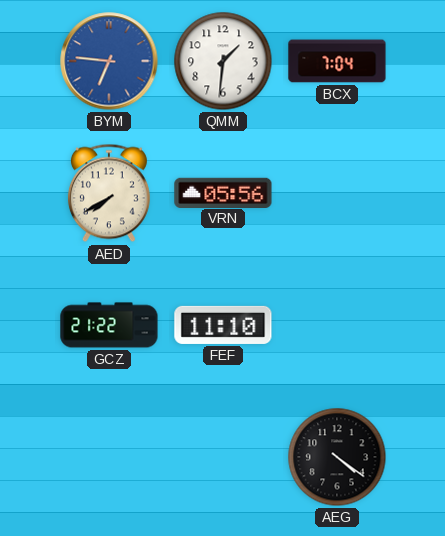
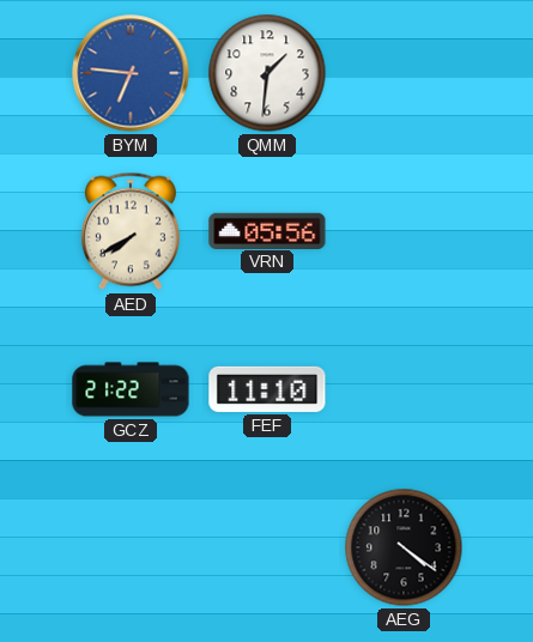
BCX: 7:04 -> none
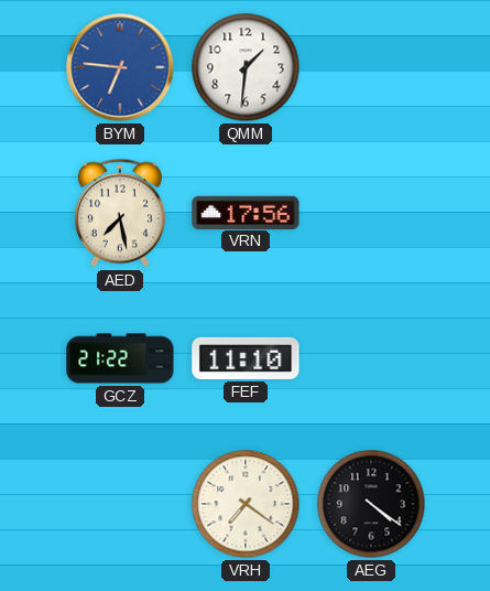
AED: 7:40 -> 7:28
VRN: 05:56 -> 17:56
VRH: none -> 7:21
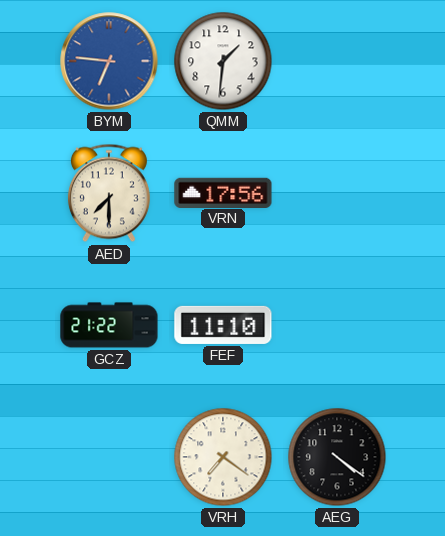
AED: 7:28 -> 7:30
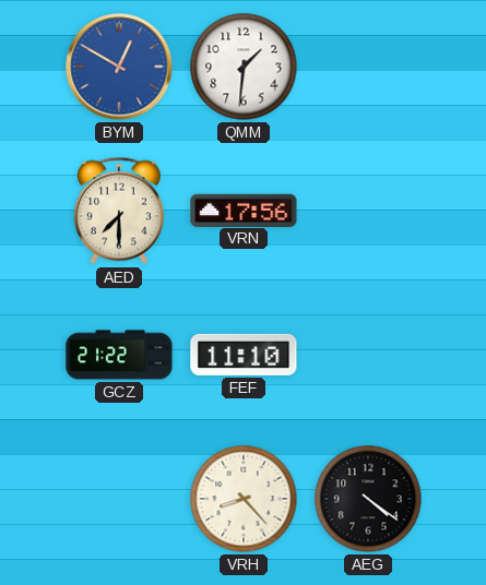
BYM: 6:46 -> 12:50
VRH: 7:21 -> 8:23
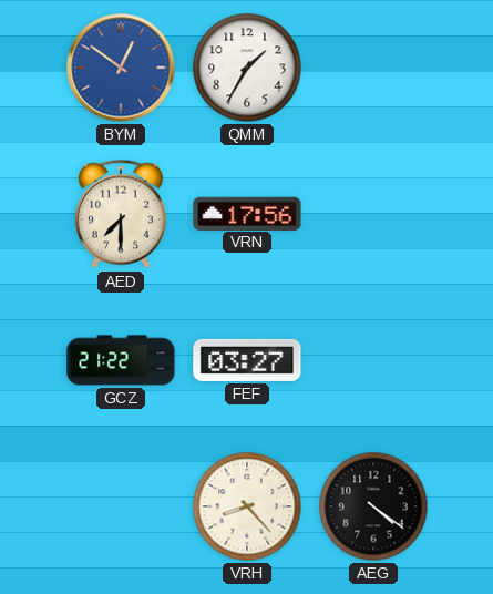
BYM: 12:50 -> 12:51
QMM: 1:31 -> 1:35
FEF: 11:10 -> 03:27
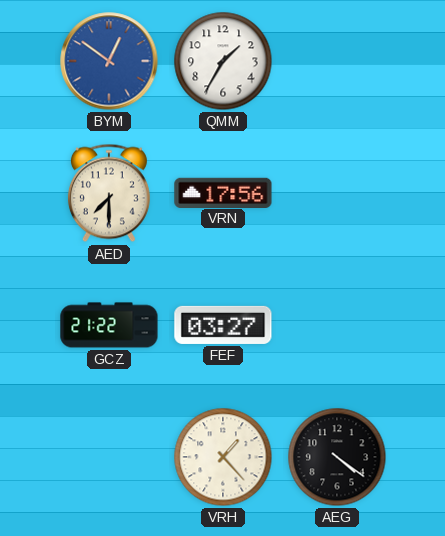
VRH: 8:23 -> 1:23
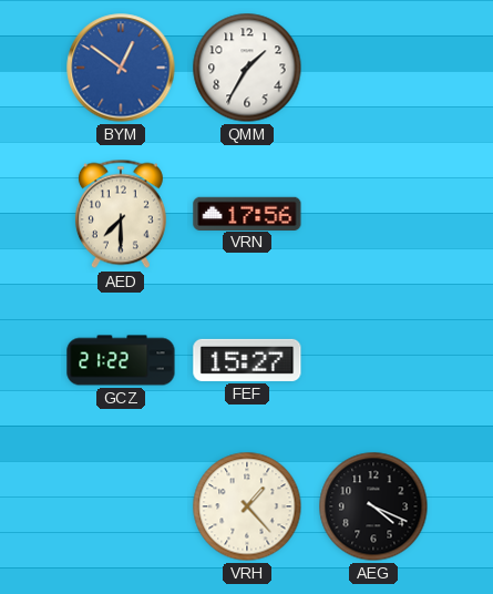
FEF: 03:27 -> 15:27
AEG: 4:21 -> 4:19
